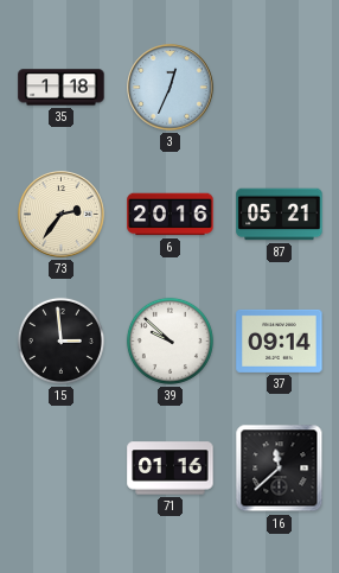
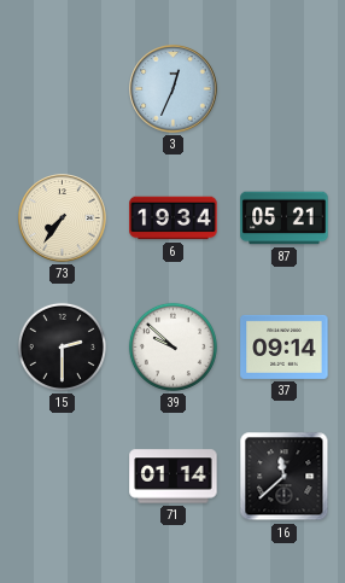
35: 1:18 -> none
73: 2:36 -> 7:36
6: 20:16 -> 19:34
15: 2:59 -> 2:30
71: 01:16 -> 01:14
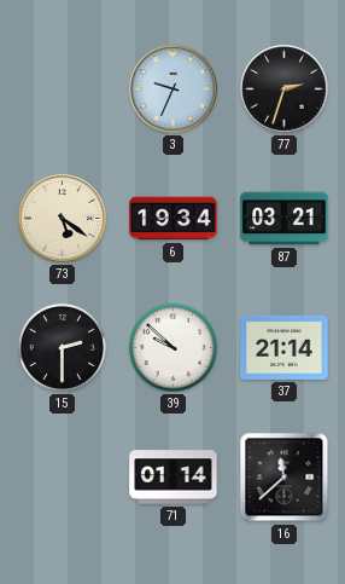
3: 12:34 -> 9:34
77: none -> 2:33
73: 7:36 -> 5:21
87: 05:21 -> 03:21
37: 09:14 -> 21:14
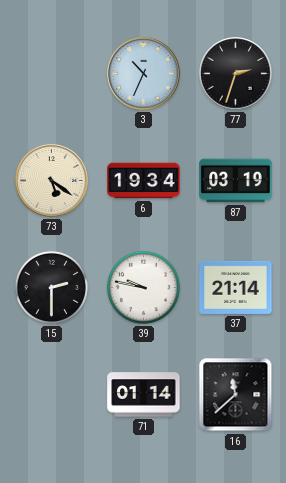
3: 9:34 -> 10:34
87: 03:21 -> 03:19
39: 9:52 -> 9:47
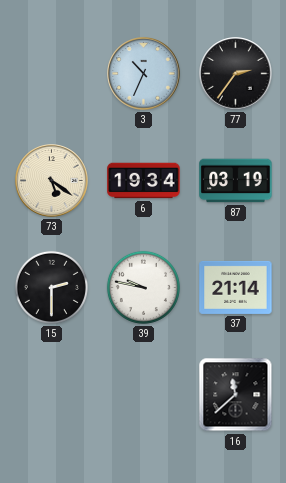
77: 2:33 -> 2:36
71: 01:14 -> none
